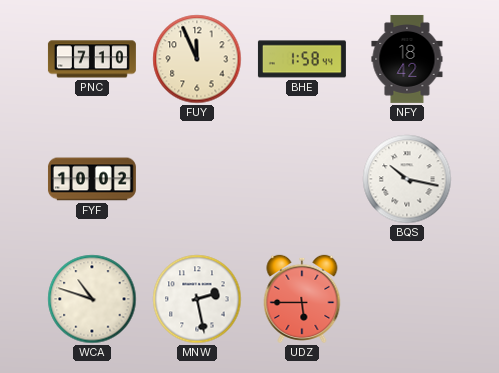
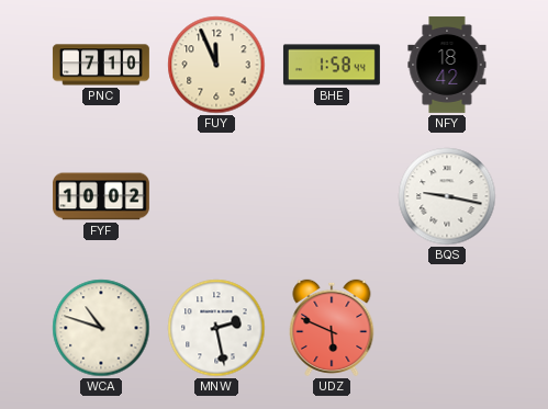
BQS: 10:17 -> 9:17
UDZ: 5:45 -> 5:49
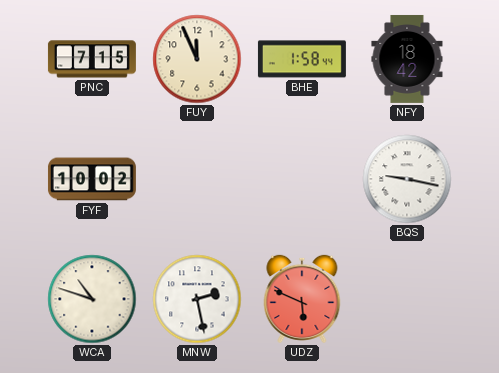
PNC: 7:10 -> 7:15
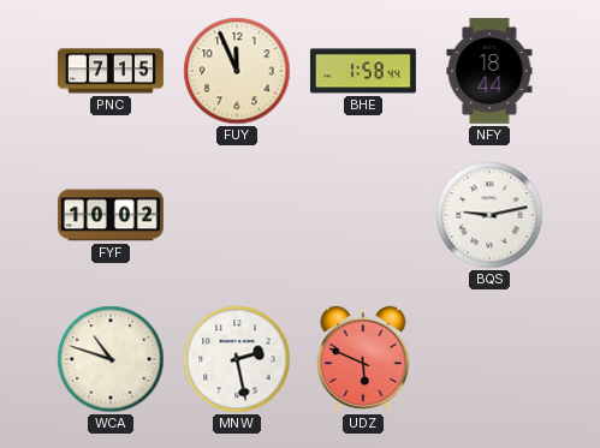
NFY: 18:42 -> 18:44
BQS: 9:17 -> 9:13
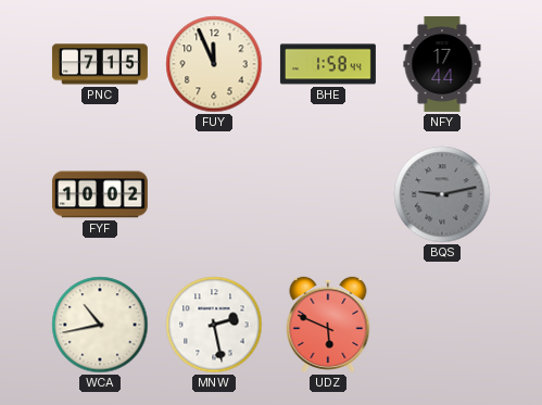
NFY: 18:44 -> 17:44
BQS dial: white -> grey
WCA: 10:48 -> 10:43
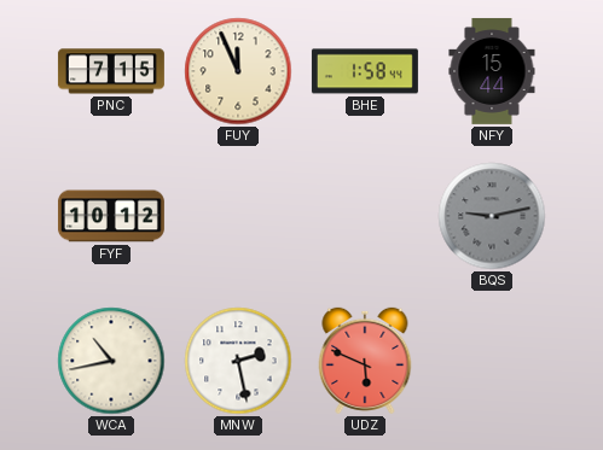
NFY: 17:44 -> 15:44
FYF: 10:02 -> 10:12
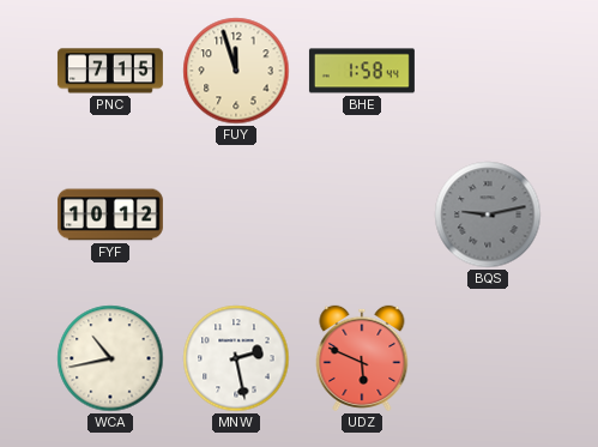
FUY: 11:56 -> 11:57
NFY: 15:44 -> none
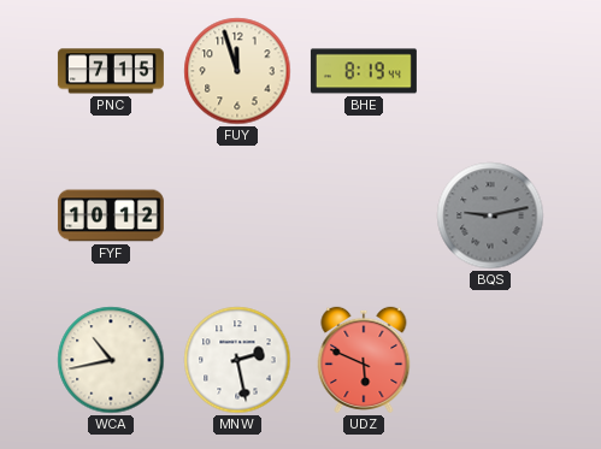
BHE: 1:58 -> 8:19
